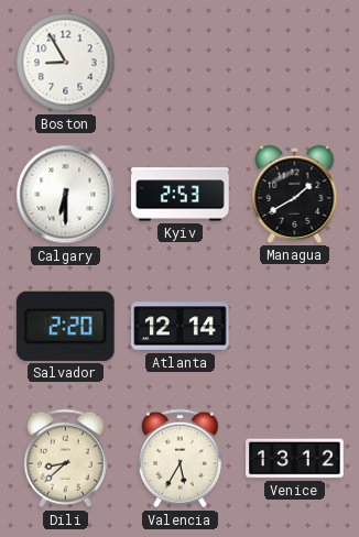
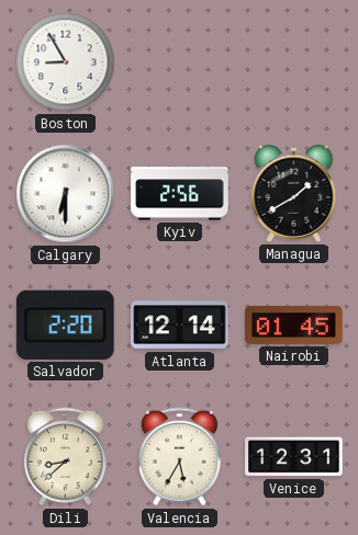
Kyiv: 2:53 -> 2:56
Nairobi: none -> 01:45
Venice: 13:12 -> 12:31
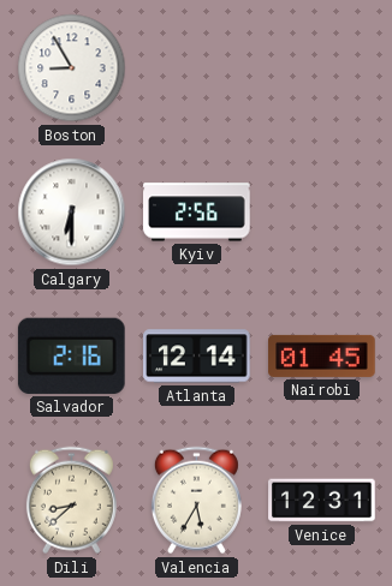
Managua: 1:40 -> none
Salvador: 2:20 -> 2:16
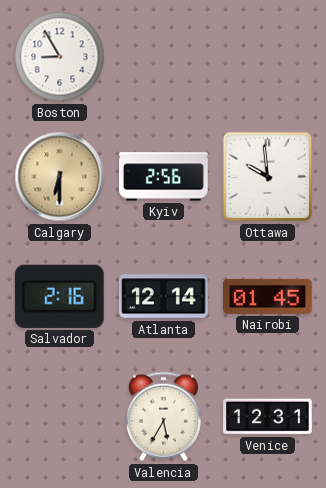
Calgary dial: white -> champagne
Ottawa: none -> 9:59
Dili: 8:38 -> none
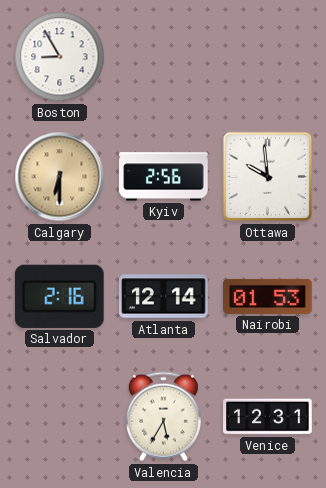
Nairobi: 01:45 -> 01:53
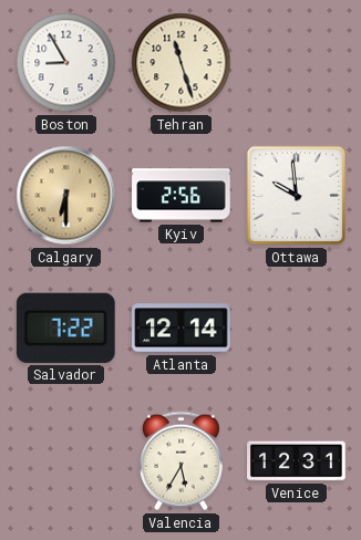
Tehran: none -> 11:27
Salvador: 2:16 -> 7:22
Nairobi: 01:53 -> none
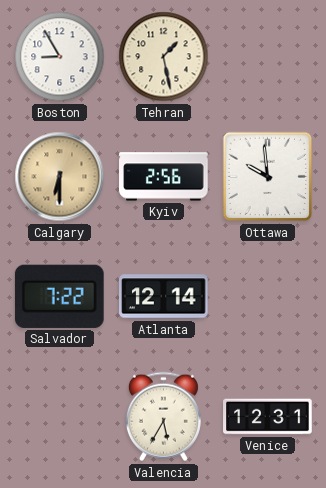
Tehran: 11:27 -> 1:28
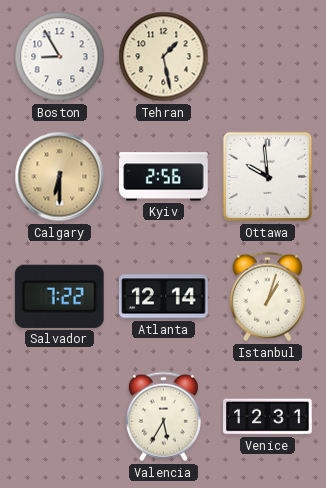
Istanbul: none -> 1:03
